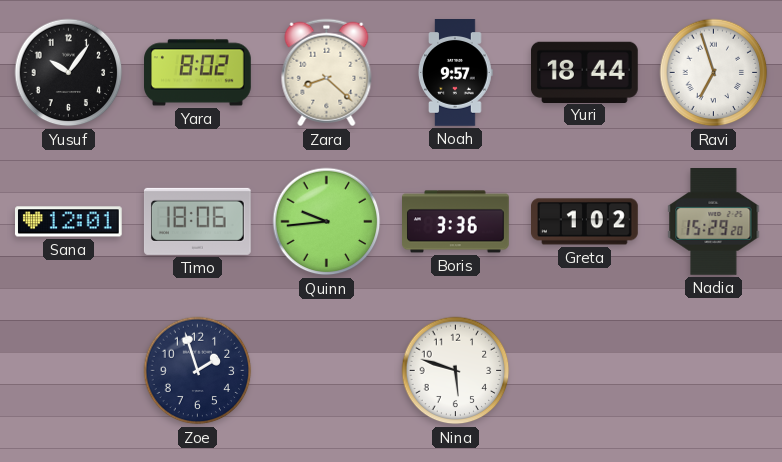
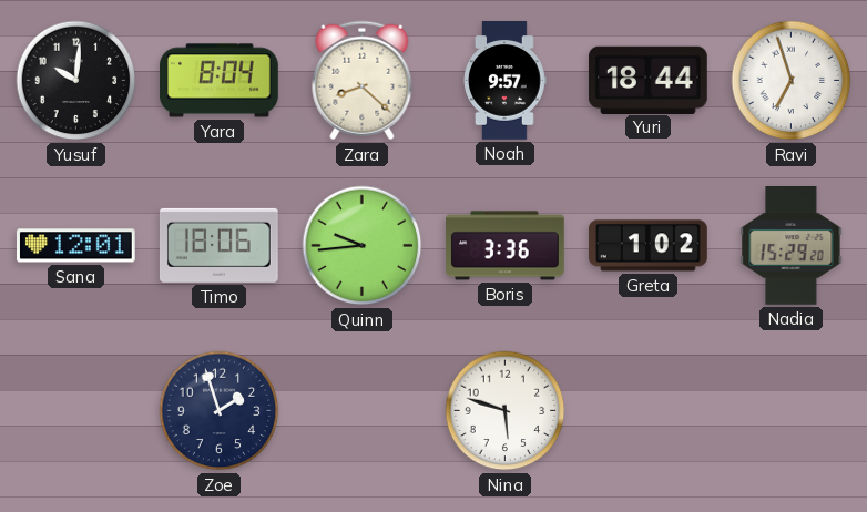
Yusuf: 10:06 -> 10:01
Yara: 8:02 -> 8:04
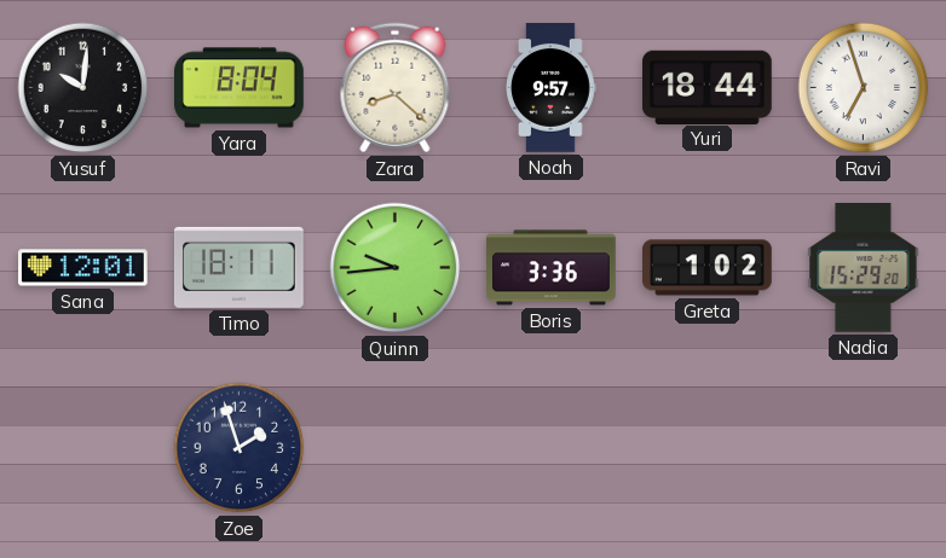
Timo: 18:06 -> 18:11
Nina: 5:48 -> none
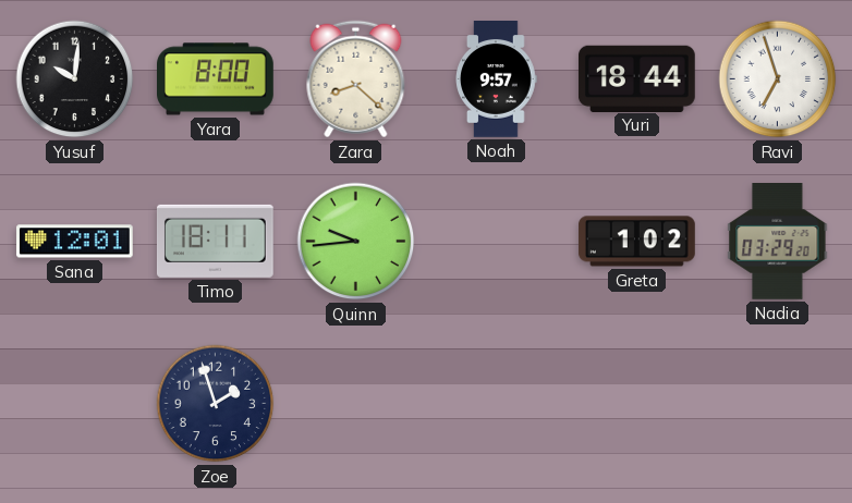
Yara: 8:04 -> 8:00
Boris: 3:36 -> none
Nadia: 15:29 -> 03:29
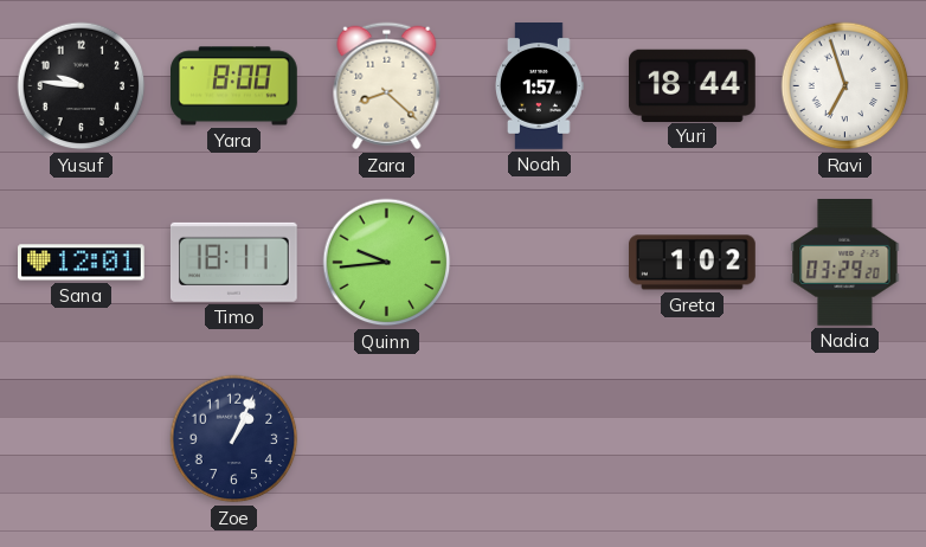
Yusuf: 10:01 -> 9:46
Noah: 9:57 -> 1:57
Zoe: 1:57 -> 1:04
